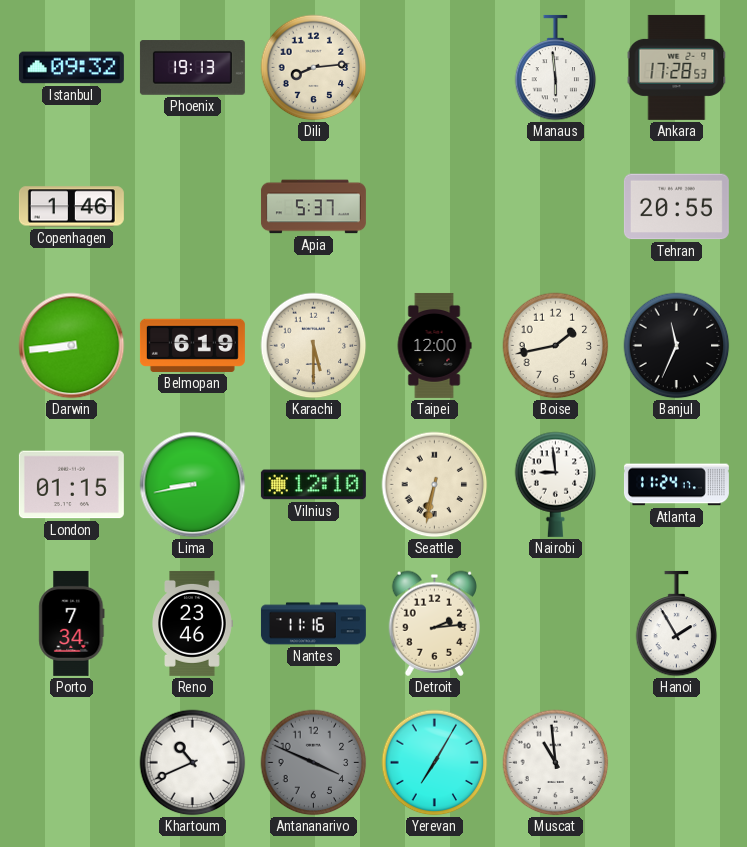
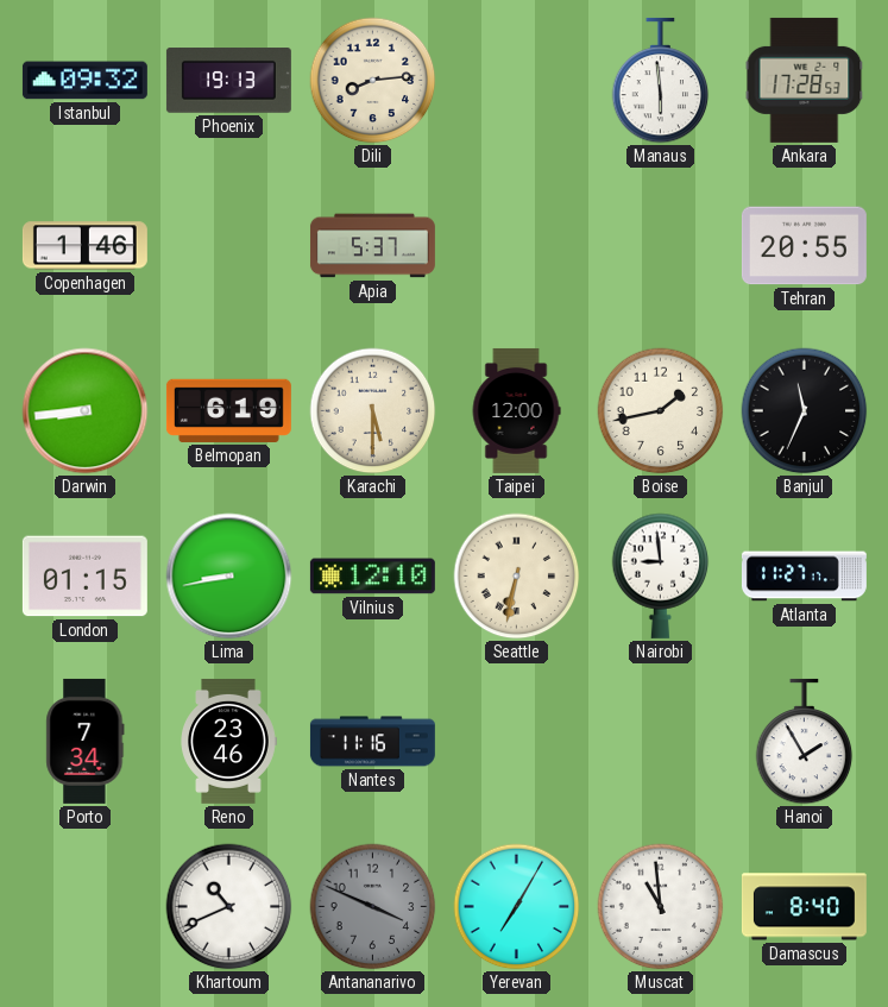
Atlanta: 11:24 -> 11:27
Detroit: 2:14 -> none
Damascus: none -> 8:40
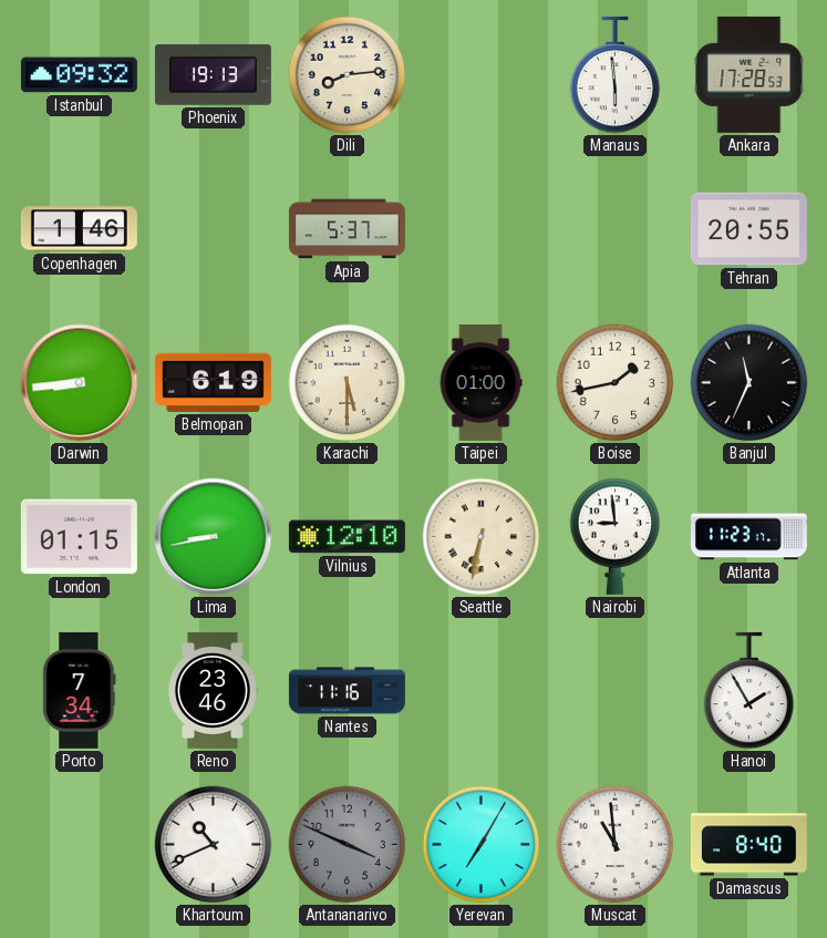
Taipei: 12:00 -> 01:00
Atlanta: 11:27 -> 11:23
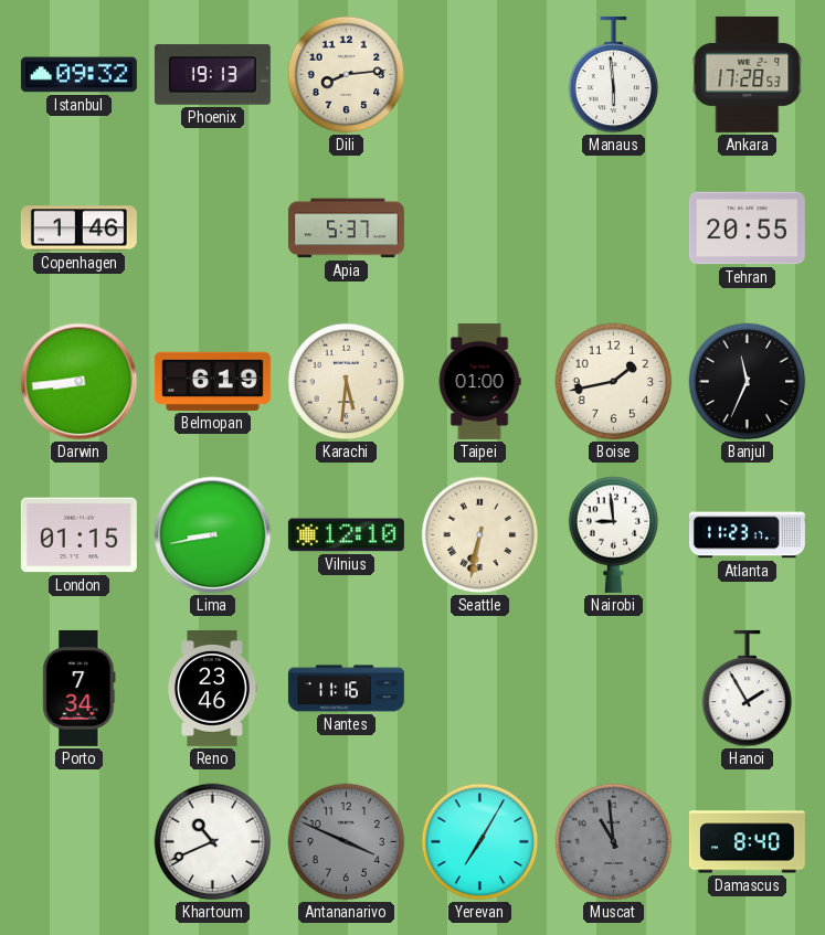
Karachi: 5:30 -> 5:31
Muscat dial: white -> grey
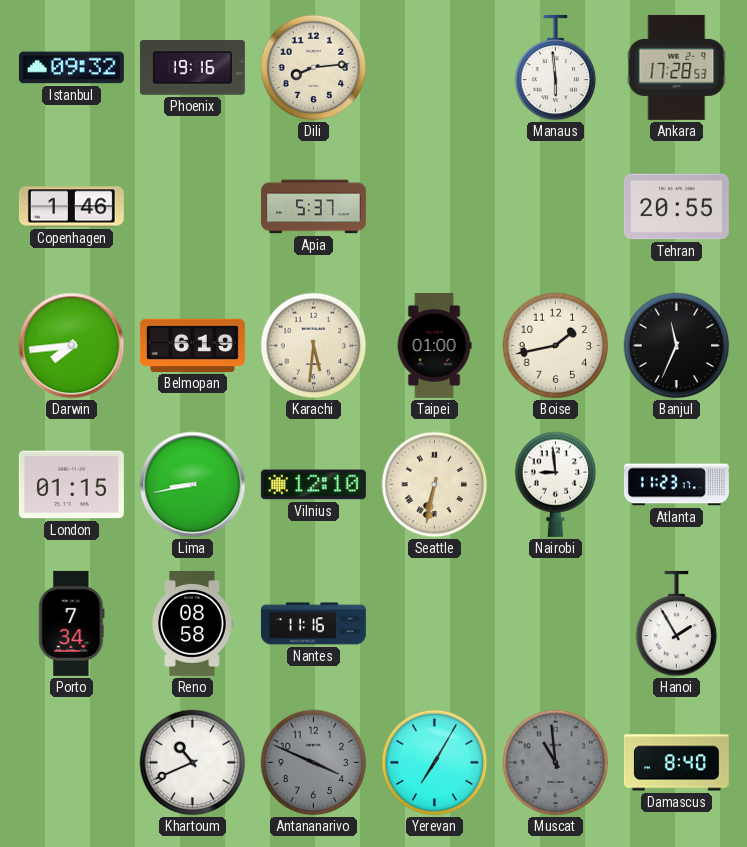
Phoenix: 19:13 -> 19:16
Darwin: 8:44 -> 7:44
Reno: 23:46 -> 08:58
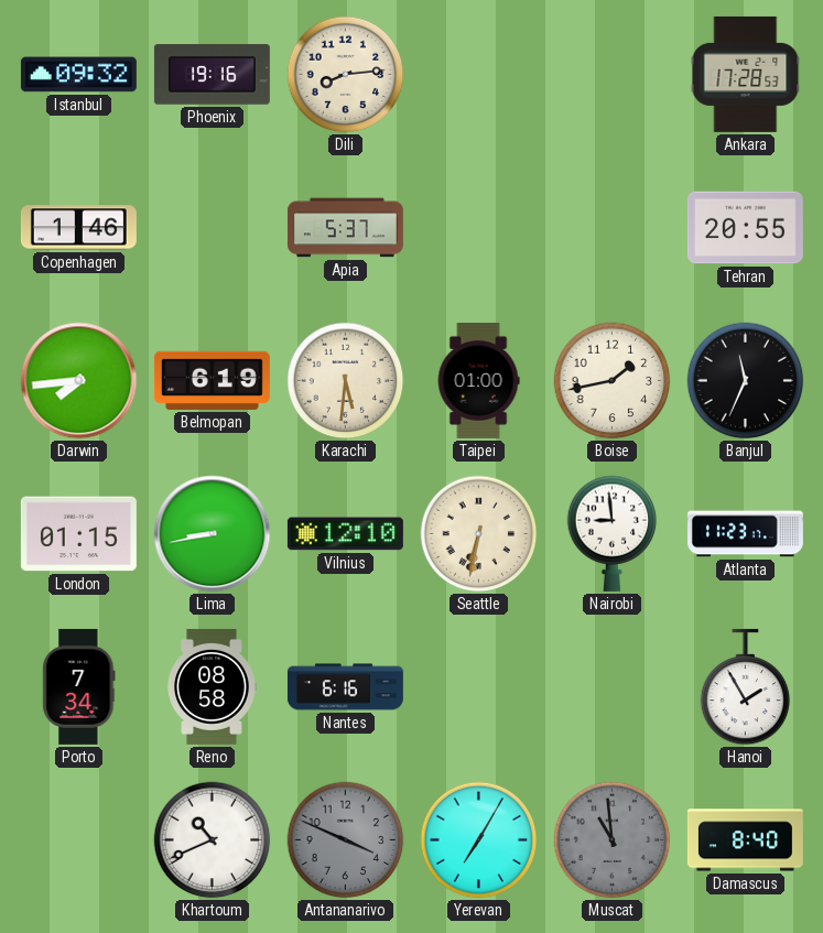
Manaus: 5:59 -> none
Nantes: 11:16 -> 6:16
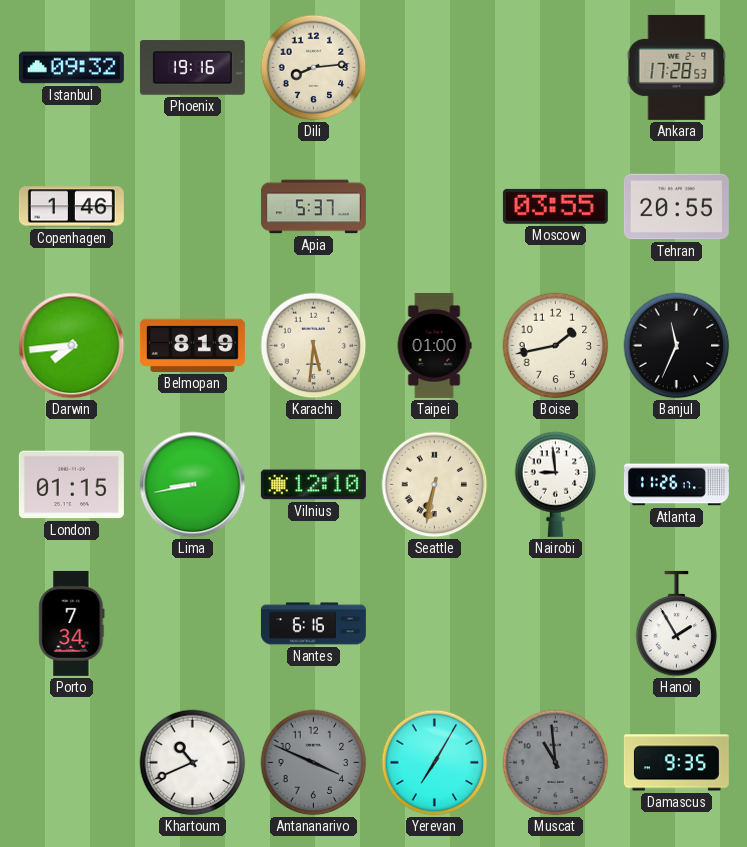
Moscow: none -> 03:55
Belmopan: 6:19 -> 8:19
Atlanta: 11:23 -> 11:26
Reno: 08:58 -> none
Damascus: 8:40 -> 9:35
